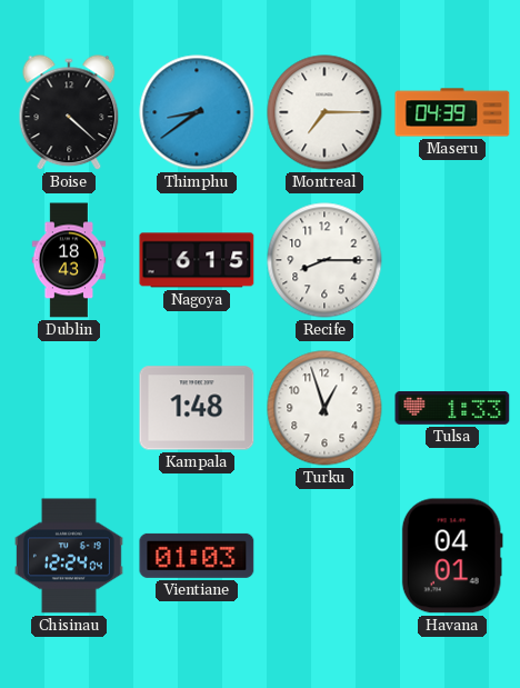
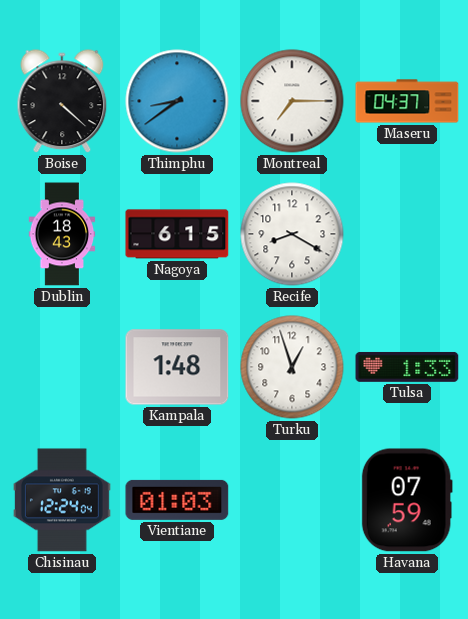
Maseru: 04:39 -> 04:37
Recife: 8:15 -> 8:20
Havana: 04:01 -> 07:59
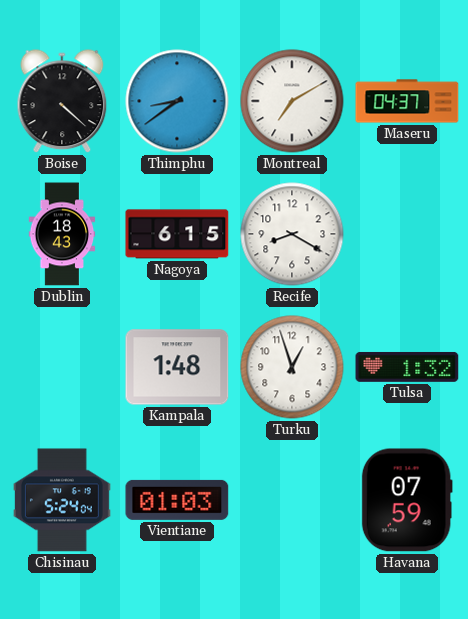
Montreal: 7:15 -> 7:10
Tulsa: 1:33 -> 1:32
Chisinau: 12:24 -> 5:24
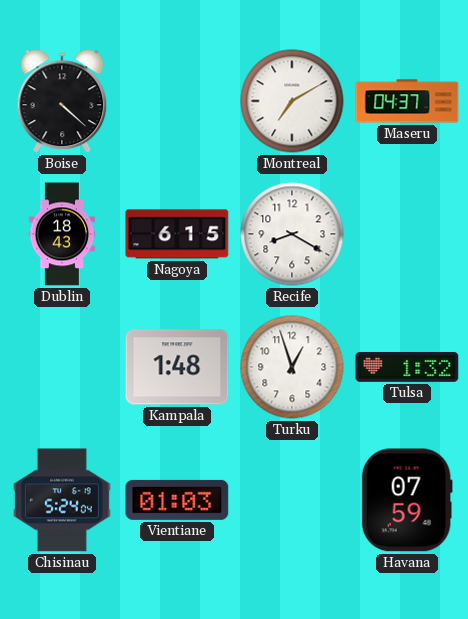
Thimphu: 8:39 -> none
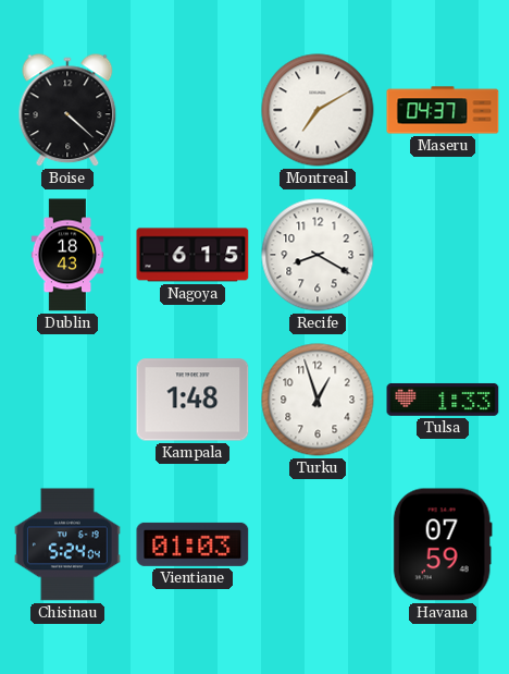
Tulsa: 1:32 -> 1:33
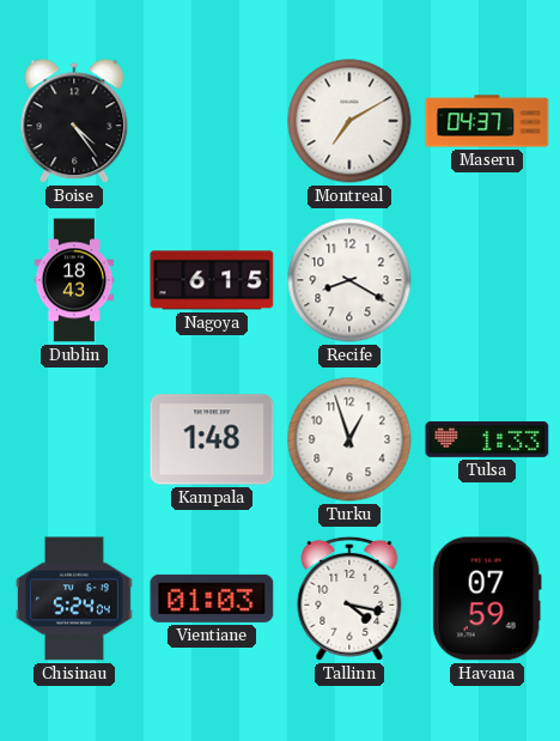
Boise: 4:22 -> 4:24
Tallinn: none -> 4:17
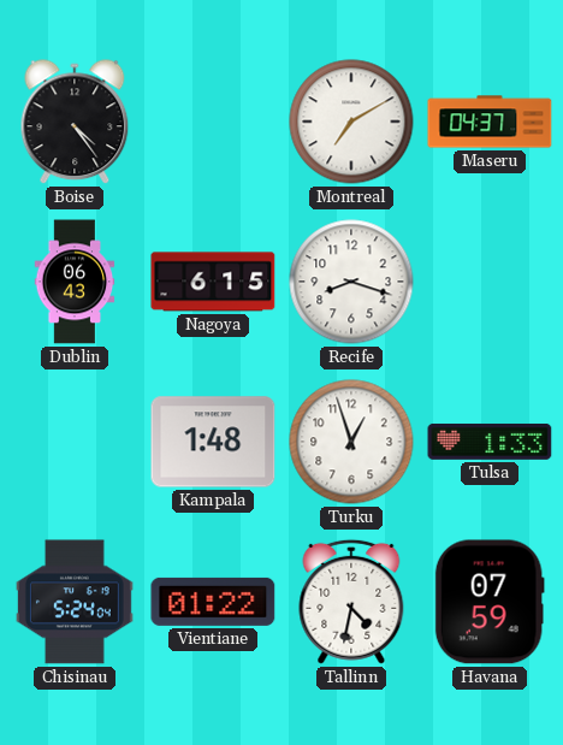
Dublin: 18:43 -> 06:43
Recife: 8:20 -> 8:18
Vientiane: 01:03 -> 01:22
Tallinn: 4:17 -> 4:32
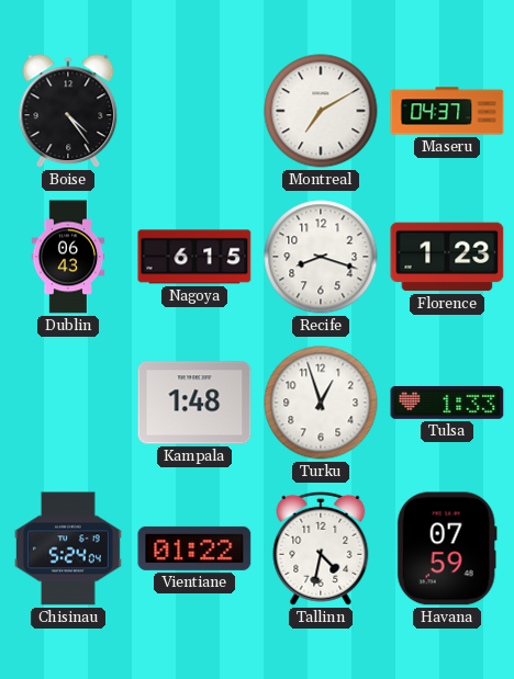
Florence: none -> 1:23
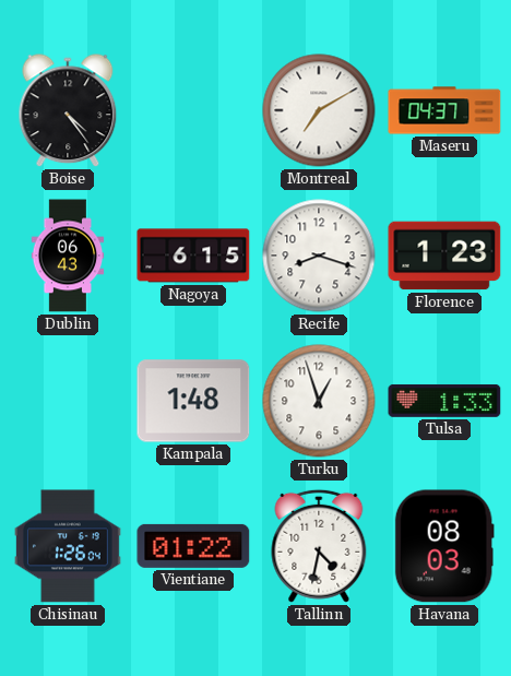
Chisinau: 5:24 -> 1:26
Havana: 07:59 -> 08:03
